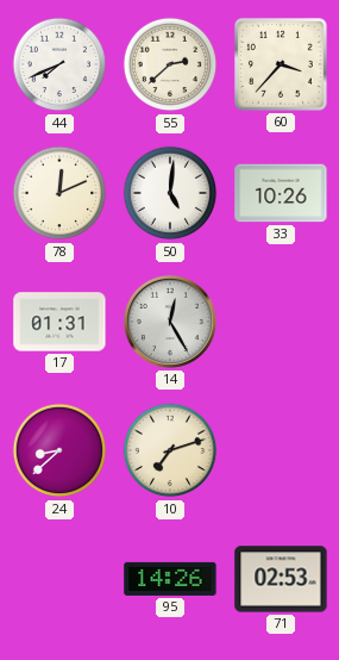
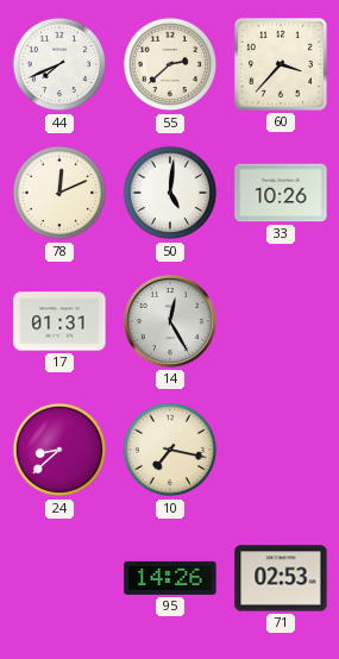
10: 7:12 -> 7:17
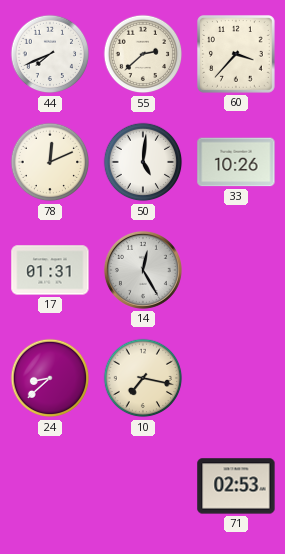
95: 14:26 -> none
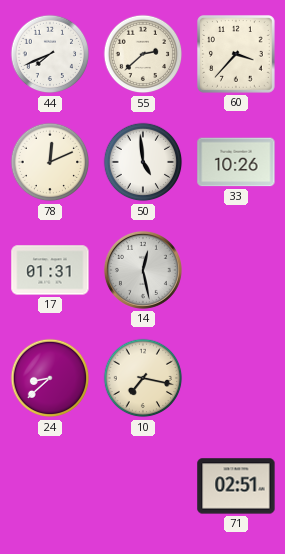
50: 5:01 -> 4:59
14: 12:25 -> 12:28
71: 02:53 -> 02:51
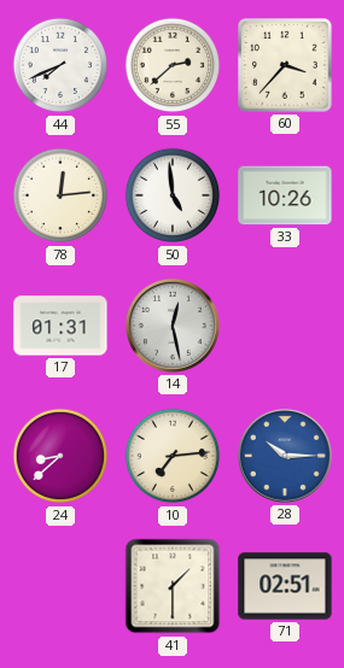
78: 12:11 -> 12:14
10: 7:17 -> 7:14
28: none -> 10:15
41: none -> 1:30
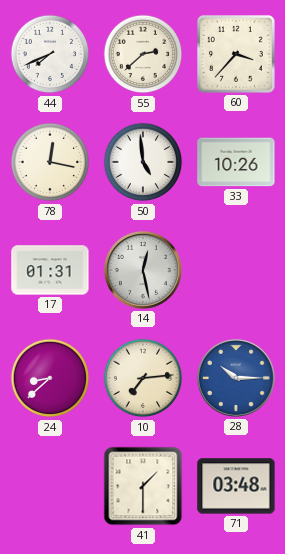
78: 12:14 -> 12:17
71: 02:51 -> 03:48
